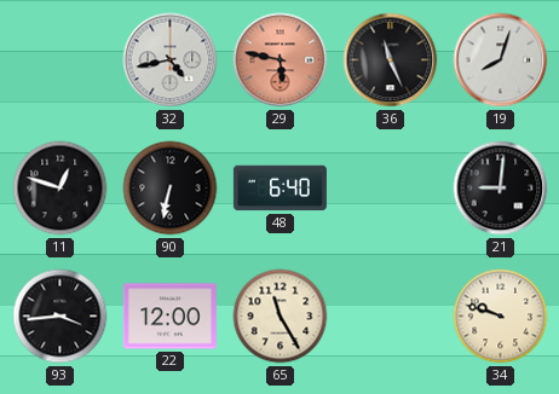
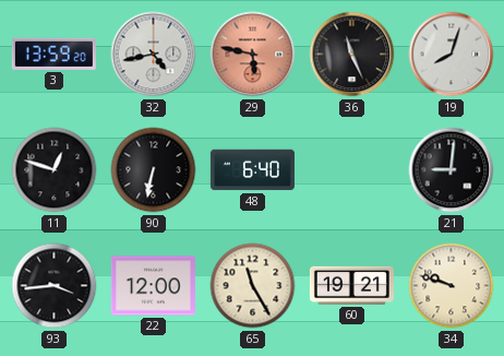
3: none -> 13:59
60: none -> 19:21
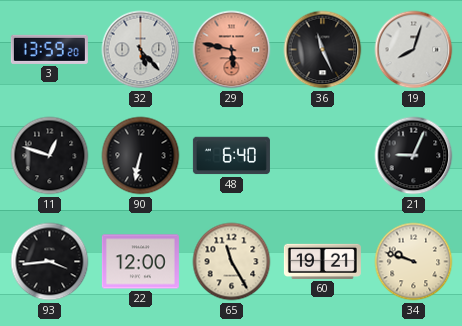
32: 4:43 -> 5:23
21: 9:01 -> 9:04
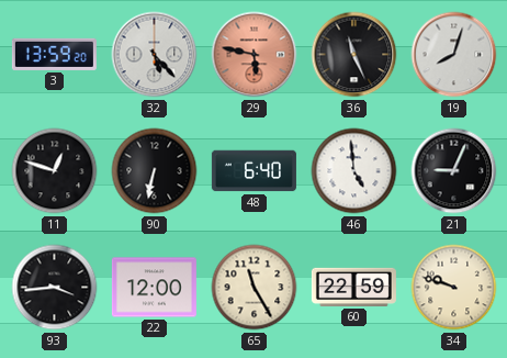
46: none -> 4:59
60: 19:21 -> 22:59
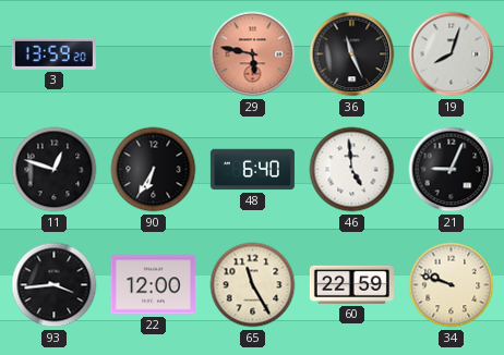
32: 5:23 -> none
90: 6:32 -> 6:35
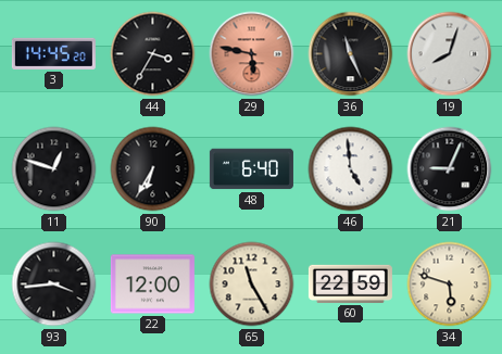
3: 13:59 -> 14:45
44: none -> 3:35
34: 9:48 -> 5:48
